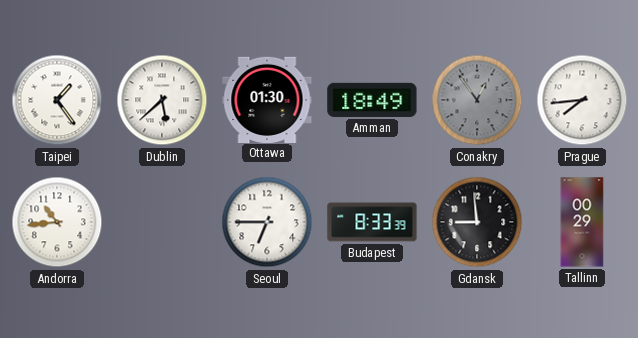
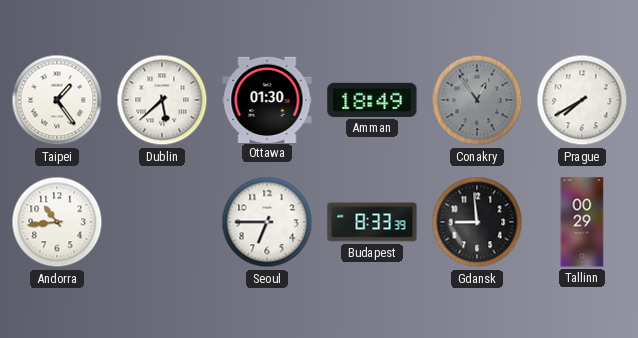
Prague: 7:44 -> 7:40
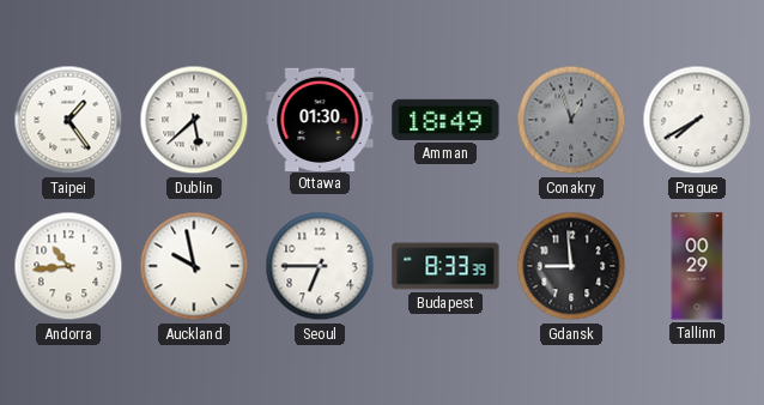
Conakry: 12:54 -> 12:57
Auckland: none -> 9:58
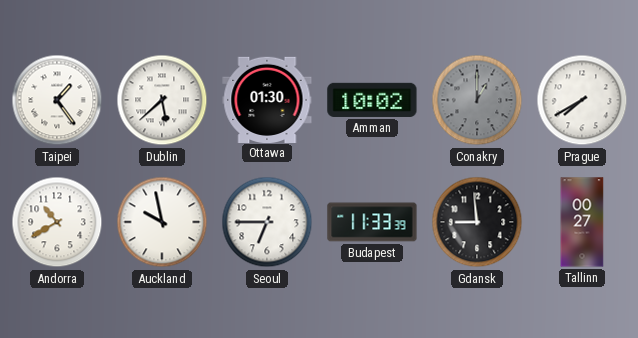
Amman: 18:49 -> 10:02
Conakry: 12:57 -> 1:00
Andorra: 10:44 -> 10:40
Budapest: 8:33 -> 11:33
Tallinn: 00:29 -> 00:27
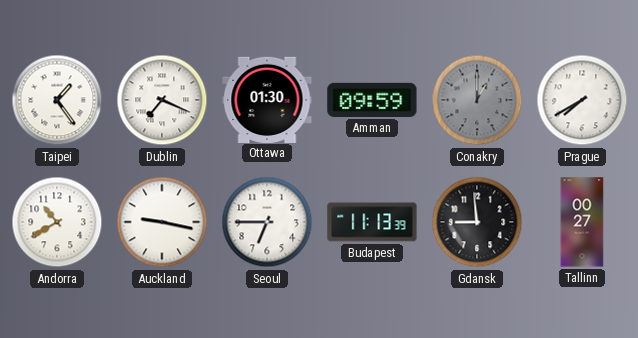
Dublin: 5:38 -> 7:19
Amman: 10:02 -> 09:59
Auckland: 9:58 -> 9:17
Budapest: 11:33 -> 11:13
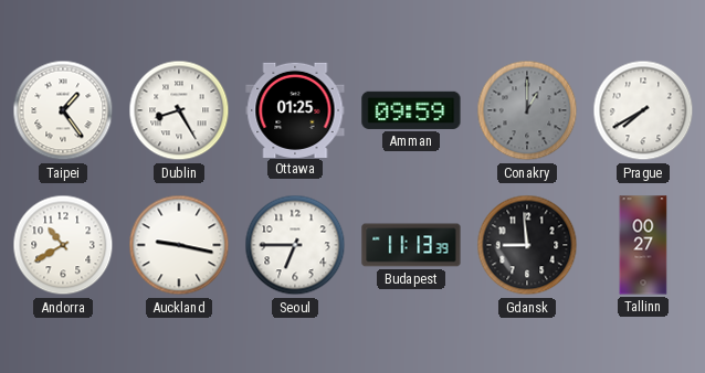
Dublin: 7:19 -> 8:25
Ottawa: 01:30 -> 01:25
